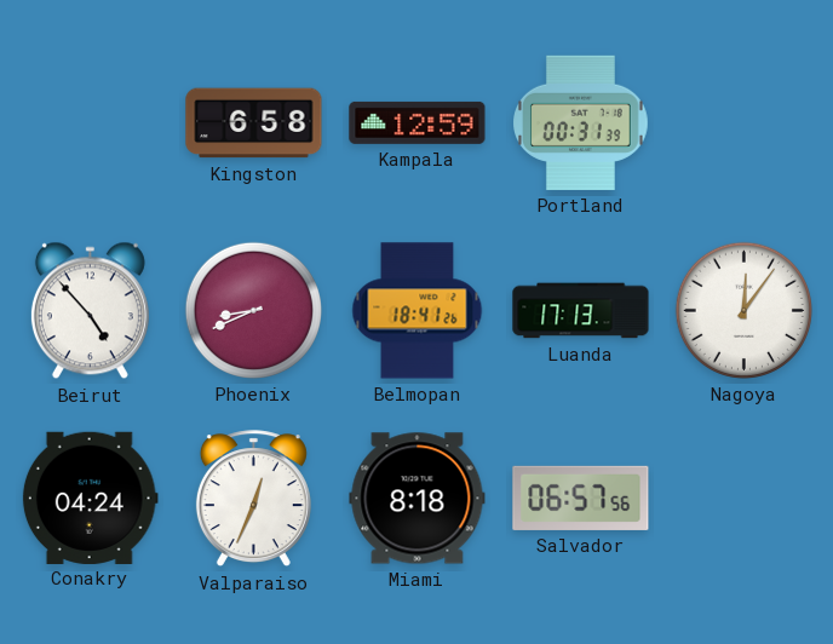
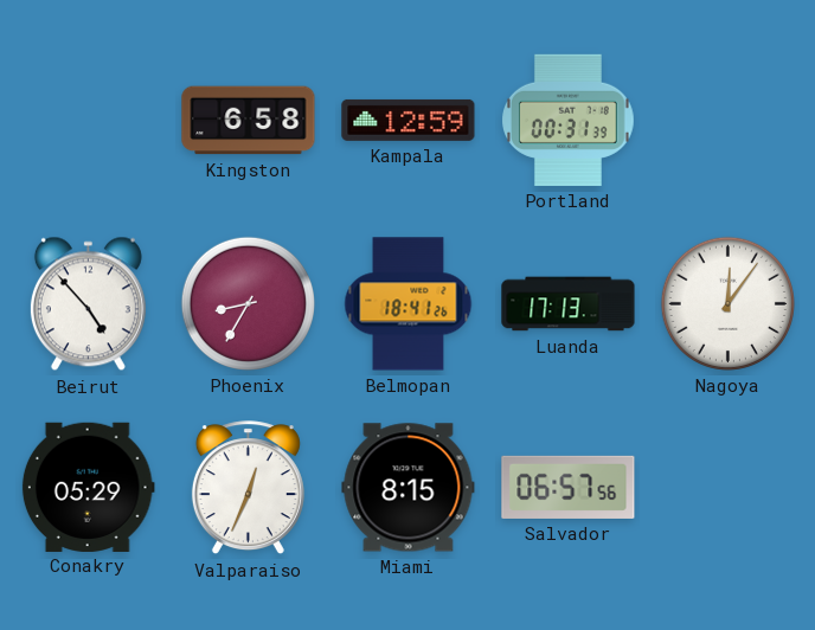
Phoenix: 8:41 -> 8:35
Conakry: 04:24 -> 05:29
Miami: 8:18 -> 8:15
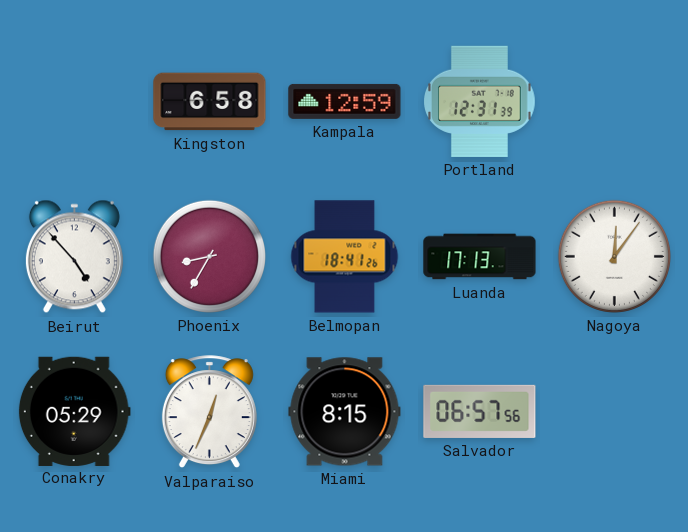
Portland: 00:31 -> 12:31
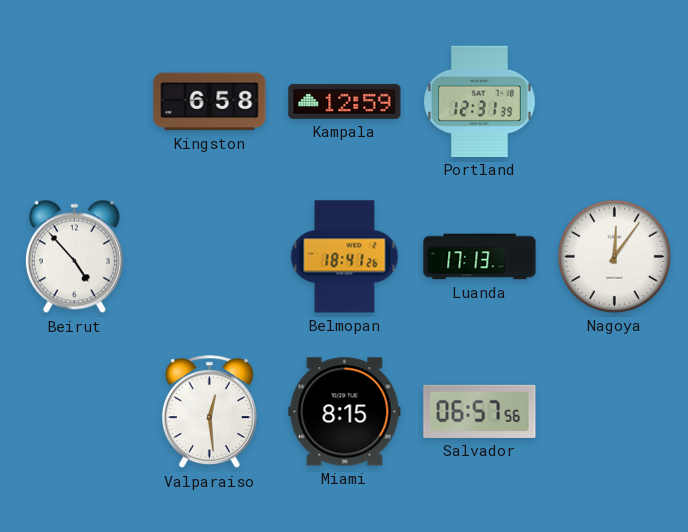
Phoenix: 8:35 -> none
Conakry: 05:29 -> none
Valparaiso: 12:34 -> 12:29
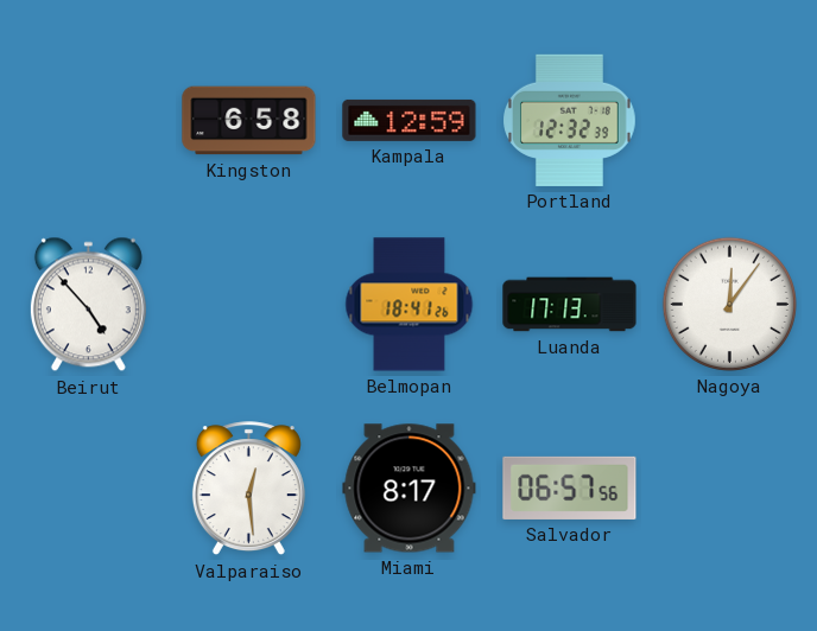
Portland: 12:31 -> 12:32
Miami: 8:15 -> 8:17
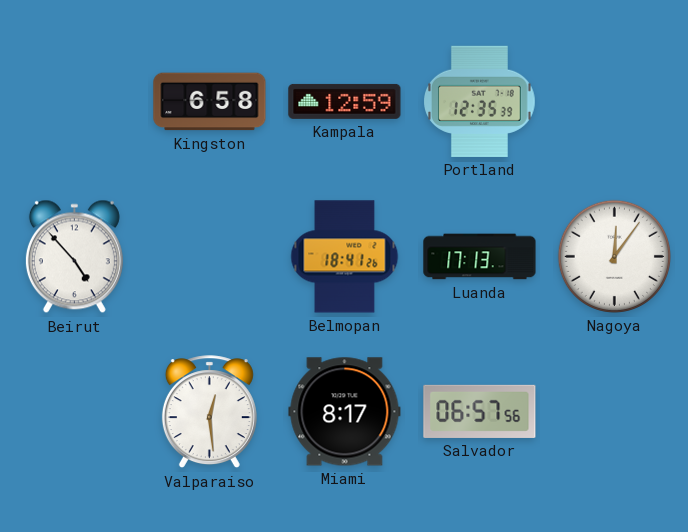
Portland: 12:32 -> 12:35
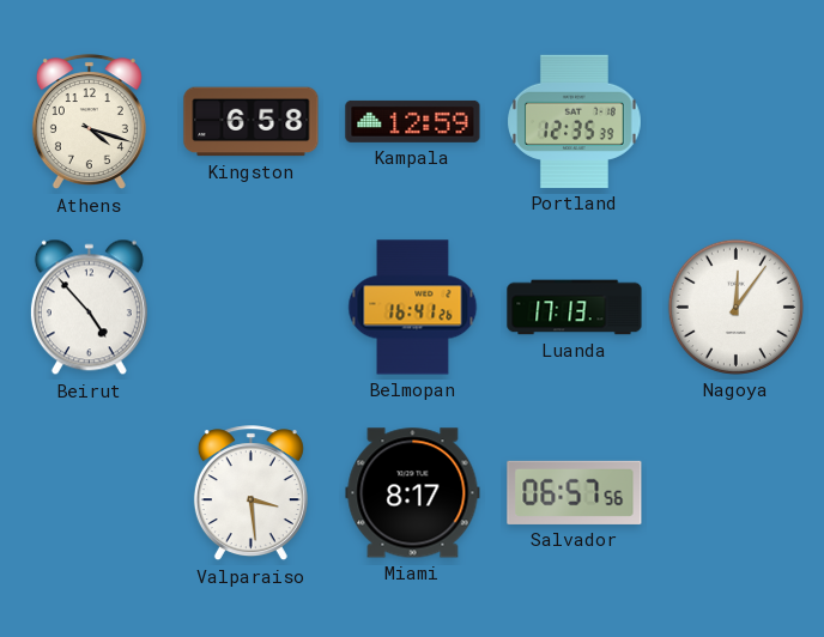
Athens: none -> 4:18
Belmopan: 18:41 -> 16:41
Valparaiso: 12:29 -> 3:29
